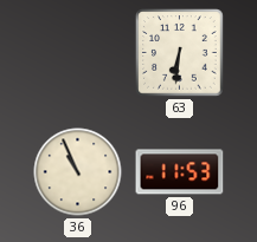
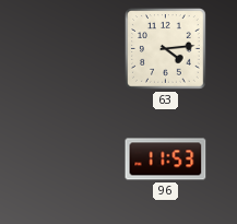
63: 6:31 -> 4:14
36: 10:56 -> none
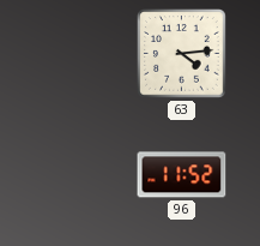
96: 11:53 -> 11:52
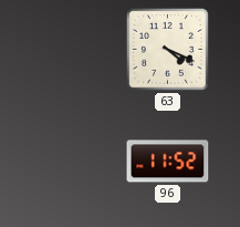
63: 4:14 -> 4:19
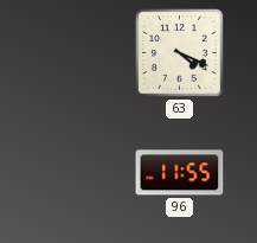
96: 11:52 -> 11:55
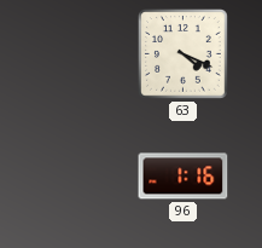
96: 11:55 -> 1:16
